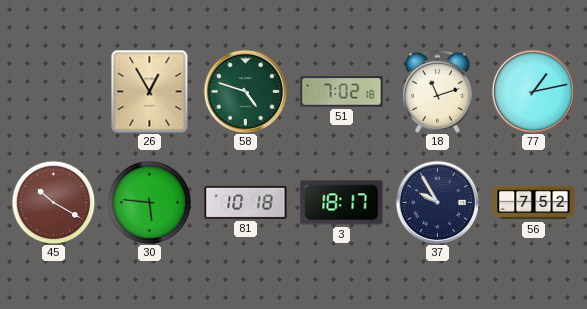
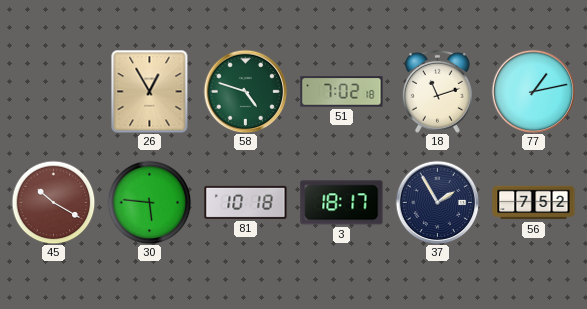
37: 9:55 -> 1:55
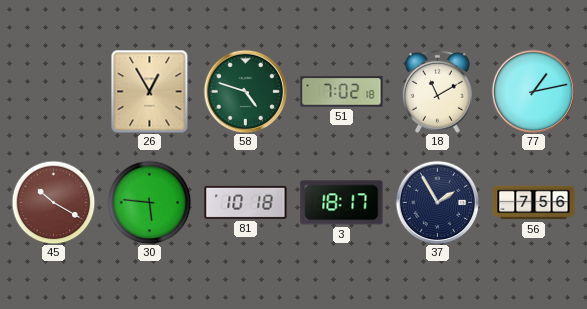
18: 11:12 -> 11:10
56: 7:52 -> 7:56
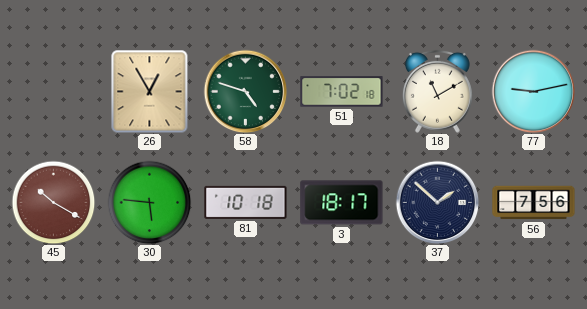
77: 1:13 -> 9:13
37: 1:55 -> 1:52
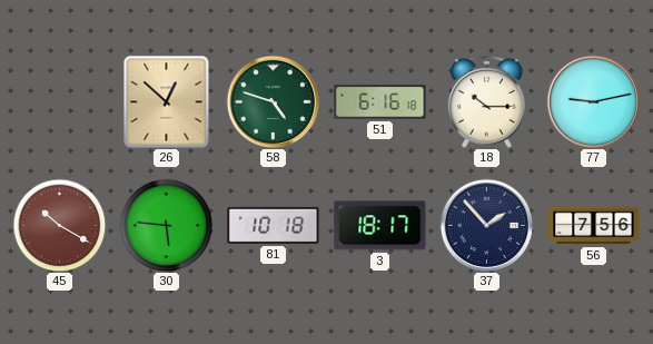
26: 12:55 -> 12:52
51: 7:02 -> 6:16
18: 11:10 -> 10:15
37: 1:52 -> 1:53
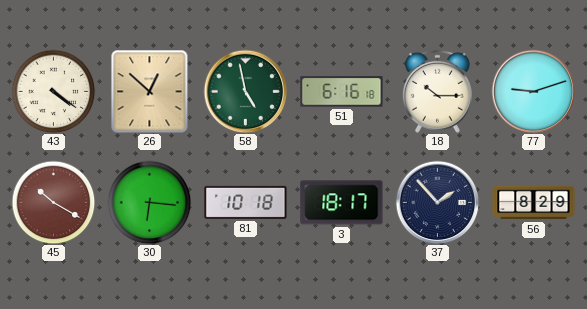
43: none -> 4:21
58: 4:48 -> 4:58
77: 9:13 -> 9:12
30: 5:46 -> 6:16
56: 7:56 -> 8:29
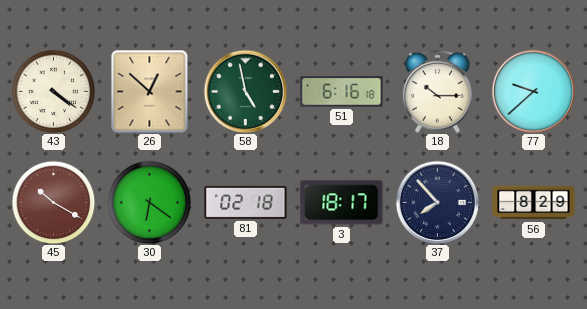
77: 9:12 -> 9:38
30: 6:16 -> 6:21
81: 10:18 -> 02:18
37: 1:53 -> 7:53
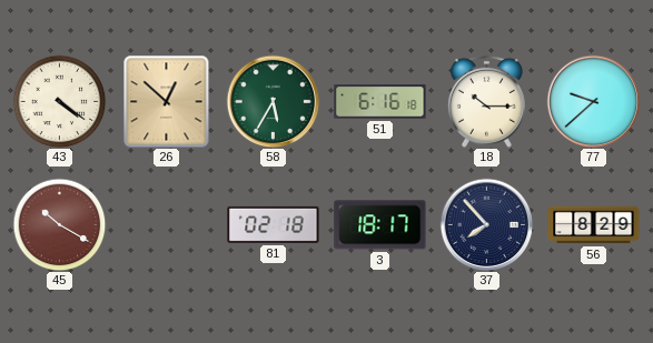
58: 4:58 -> 5:35
30: 6:21 -> none
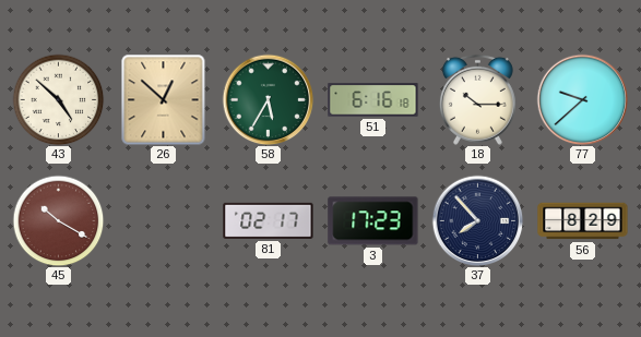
43: 4:21 -> 4:52
81: 02:18 -> 02:17
3: 18:17 -> 17:23
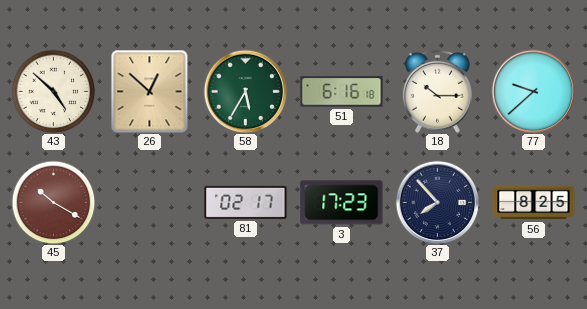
56: 8:29 -> 8:25
